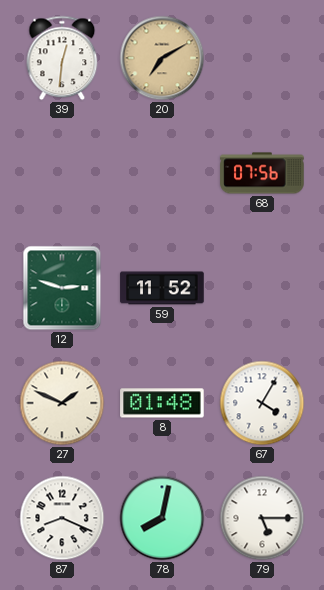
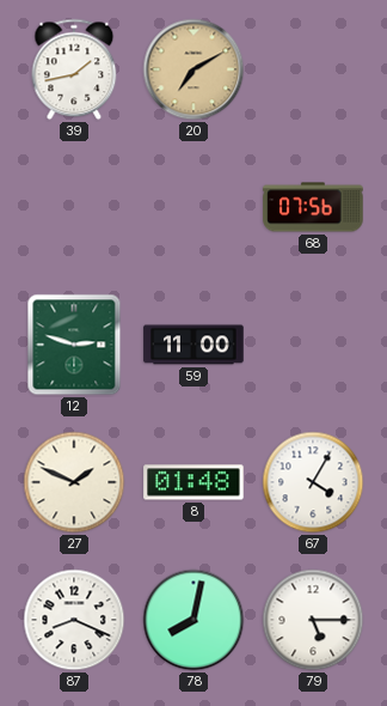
39: 12:31 -> 1:43
59: 11:52 -> 11:00
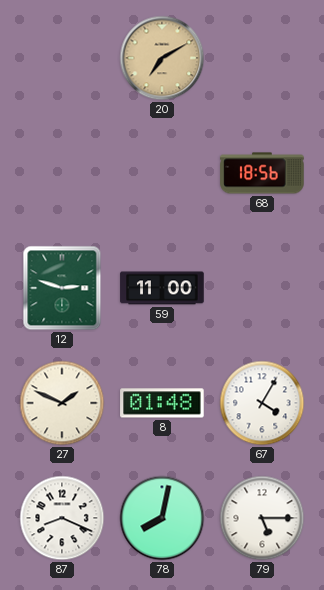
39: 1:43 -> none
68: 07:56 -> 18:56
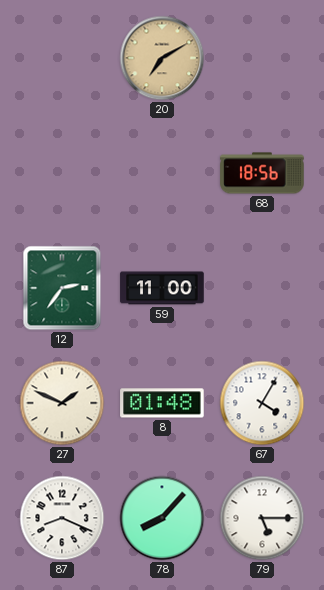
12: 2:48 -> 2:36
78: 8:02 -> 8:07
